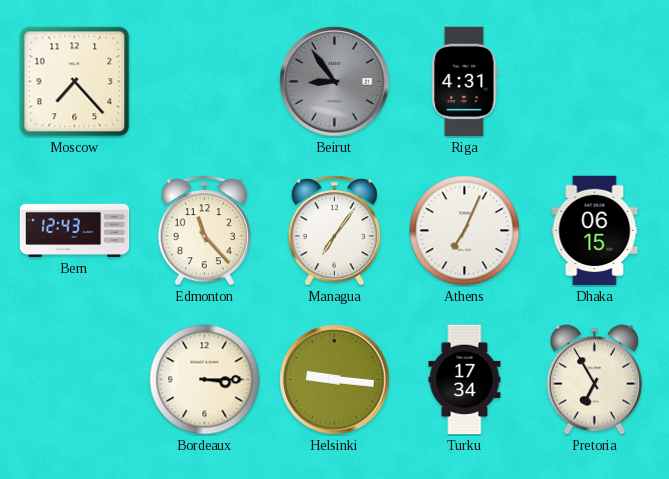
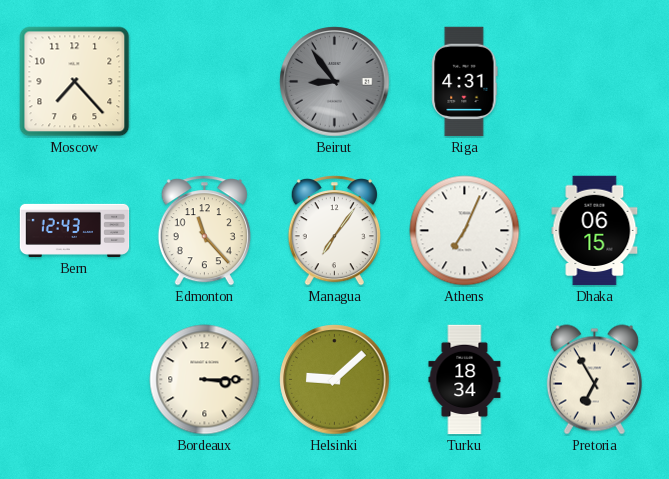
Helsinki: 9:16 -> 9:08
Turku: 17:34 -> 18:34
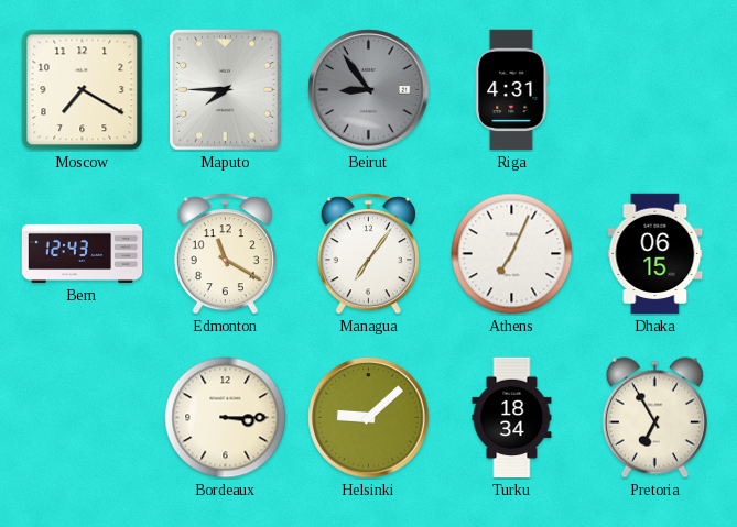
Moscow: 7:23 -> 7:20
Maputo: none -> 7:45
Edmonton: 11:23 -> 11:20
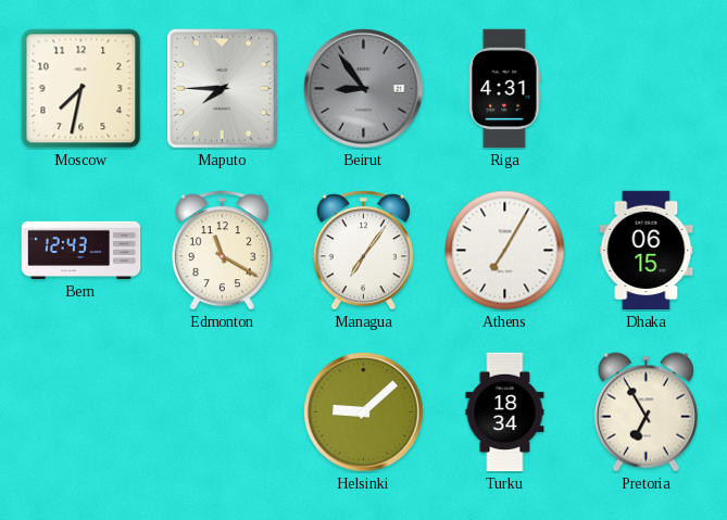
Moscow: 7:20 -> 7:32
Athens: 7:04 -> 7:05
Bordeaux: 3:15 -> none
